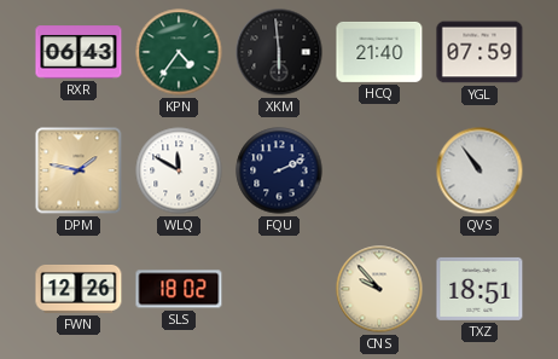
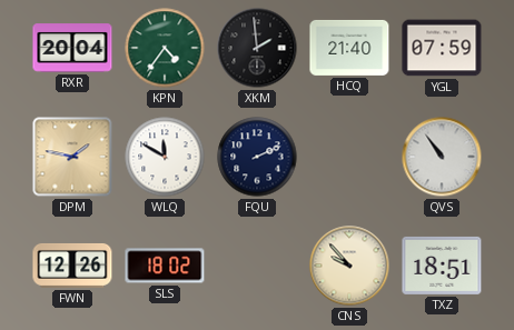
RXR: 06:43 -> 20:04
XKM: 5:59 -> 1:59
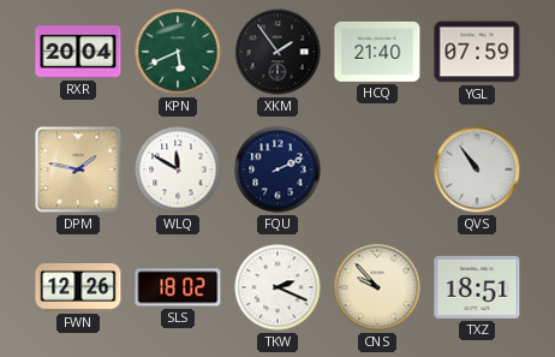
KPN: 4:36 -> 5:41
XKM: 1:59 -> 1:54
TKW: none -> 2:19
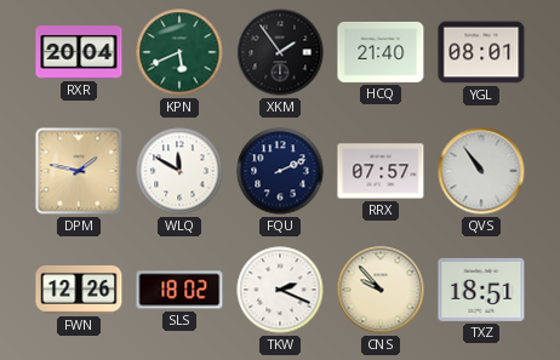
YGL: 07:59 -> 08:01
RRX: none -> 07:57
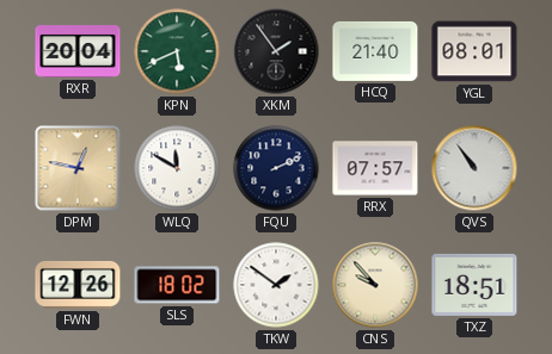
DPM: 1:47 -> 12:47
TKW: 2:19 -> 1:51
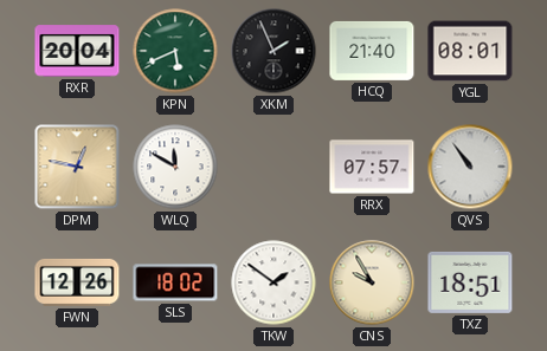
XKM: 1:54 -> 1:56
FQU: 2:11 -> none
CNS: 9:53 -> 9:55
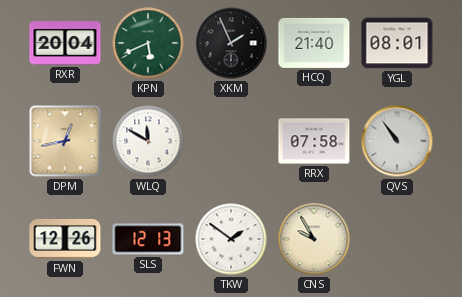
DPM: 12:47 -> 12:43
RRX: 07:57 -> 07:58
SLS: 18:02 -> 12:13
TXZ: 18:51 -> none
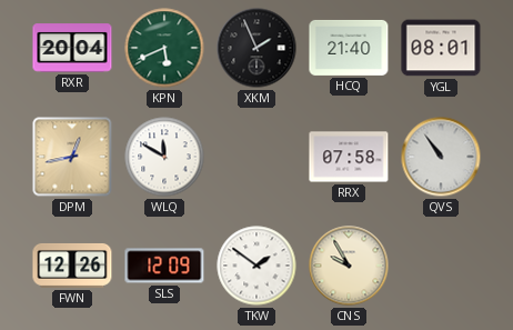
SLS: 12:13 -> 12:09
